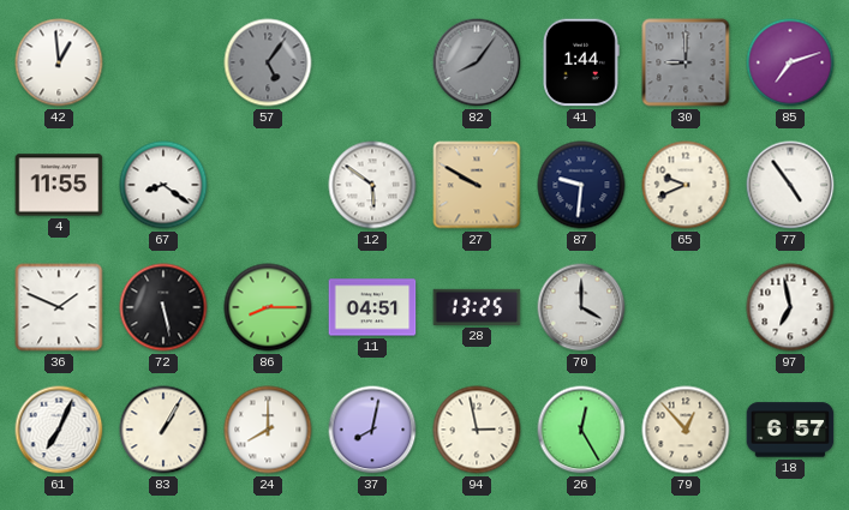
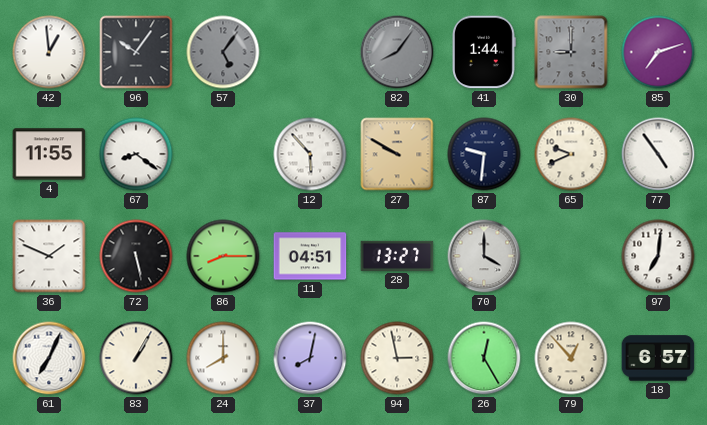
96: none -> 10:06
12: 5:51 -> 5:53
28: 13:25 -> 13:27
97: 6:58 -> 7:01
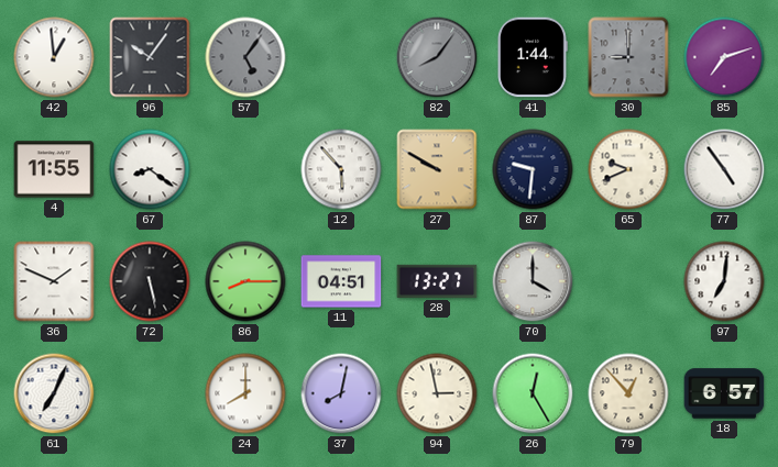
83: 1:05 -> none
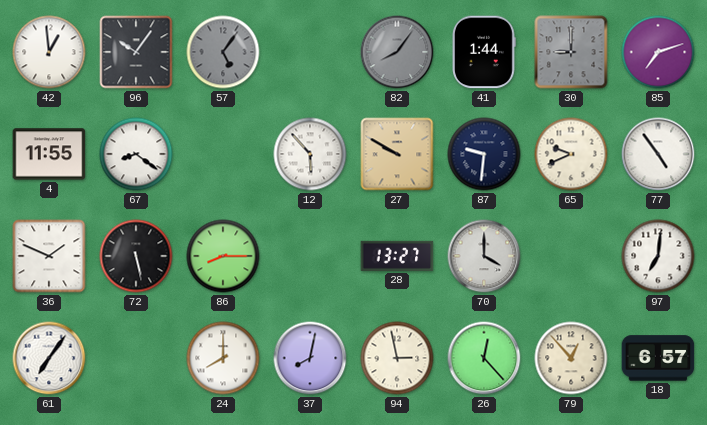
11: 04:51 -> none
61: 7:04 -> 7:06
26: 12:25 -> 12:23
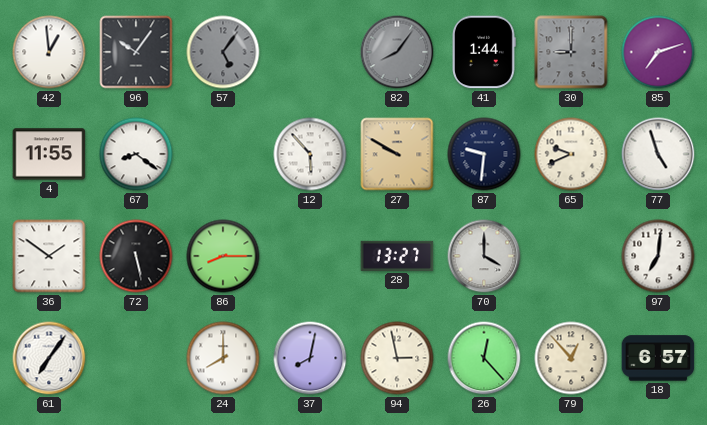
77: 4:54 -> 4:57
36: 1:49 -> 1:51
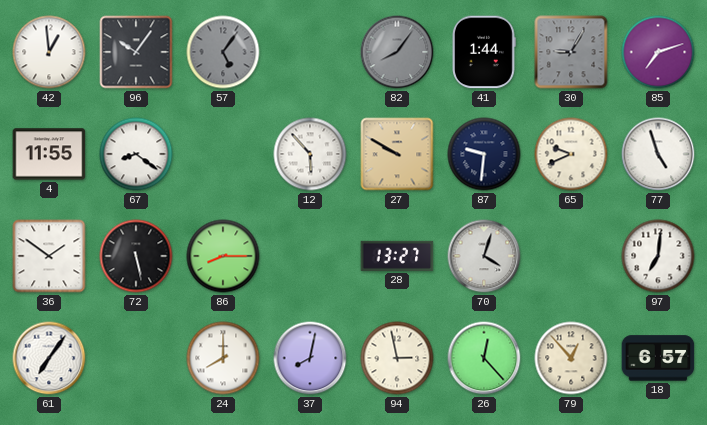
30: 9:00 -> 9:05
70: 4:00 -> 4:03
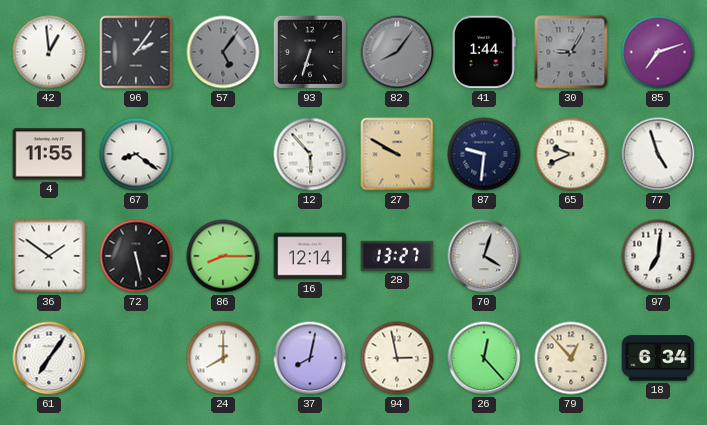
96: 10:06 -> 2:06
93: none -> 6:33
16: none -> 12:14
18: 6:57 -> 6:34
